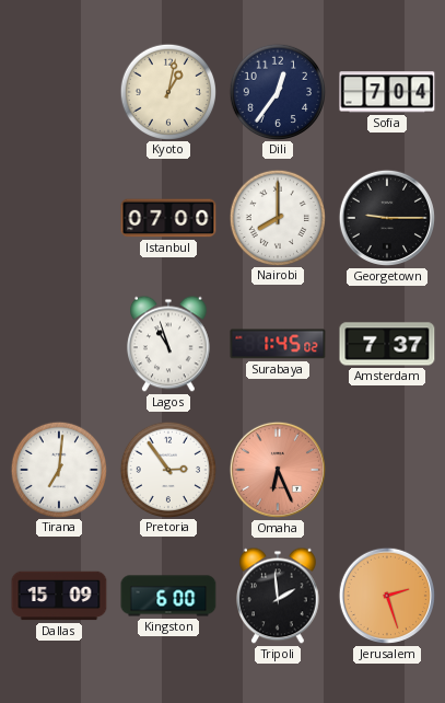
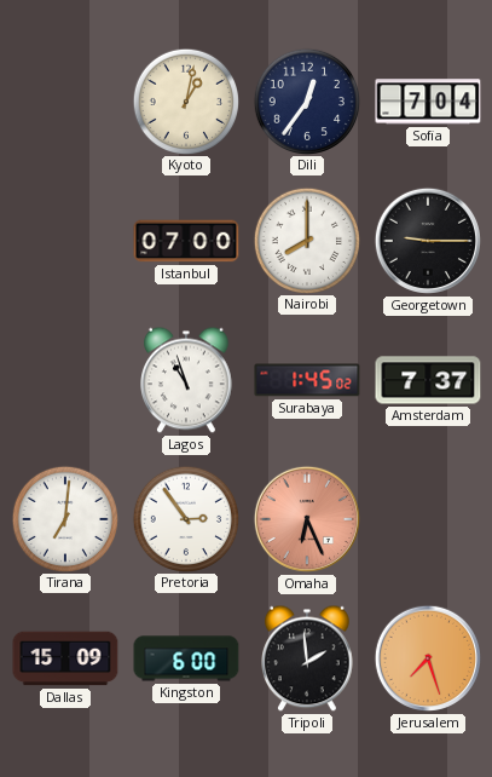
Jerusalem: 2:27 -> 7:27
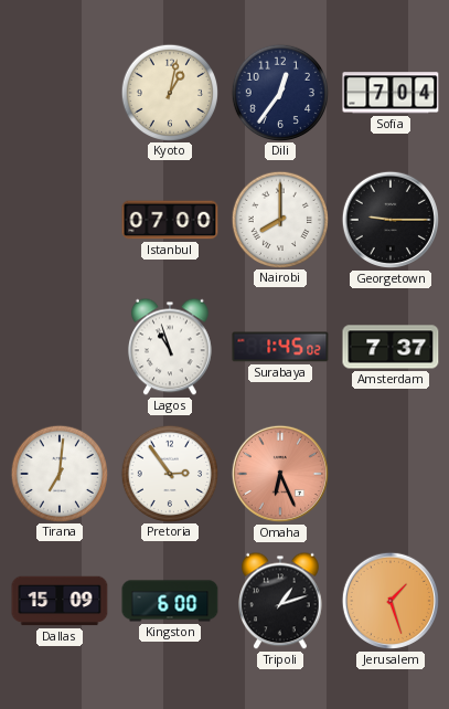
Tripoli: 1:59 -> 1:12
Jerusalem: 7:27 -> 1:27
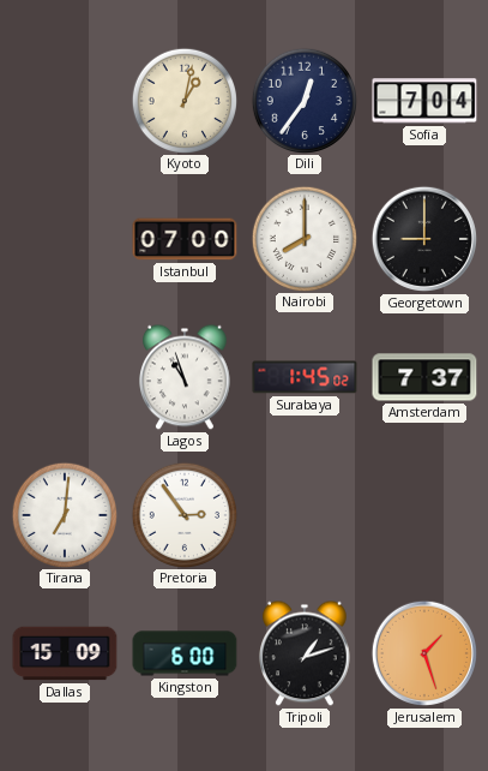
Georgetown: 9:15 -> 9:00
Omaha: 6:26 -> none
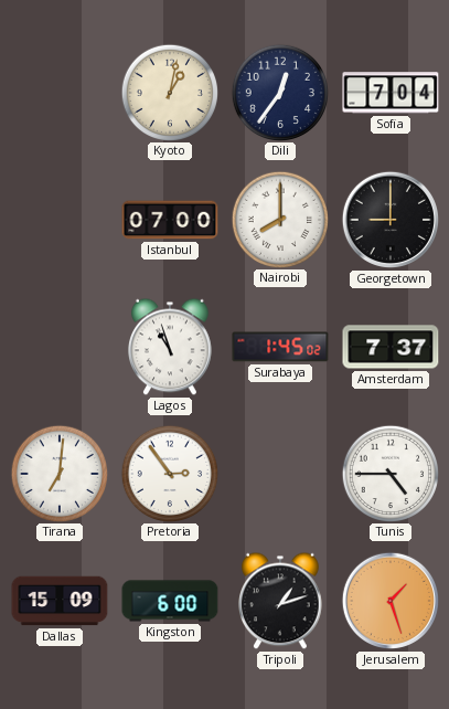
Tunis: none -> 4:45
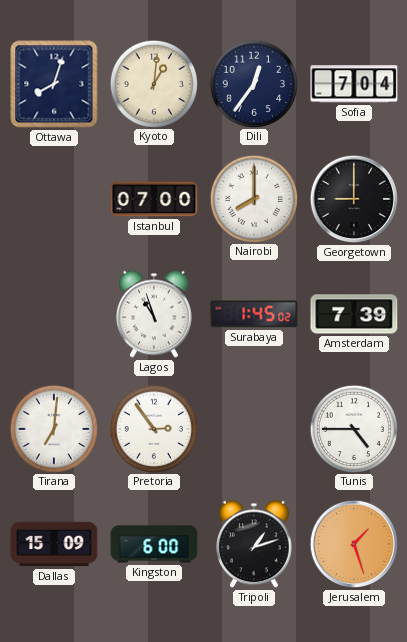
Ottawa: none -> 8:03
Kyoto: 1:02 -> 1:01
Amsterdam: 7:37 -> 7:39
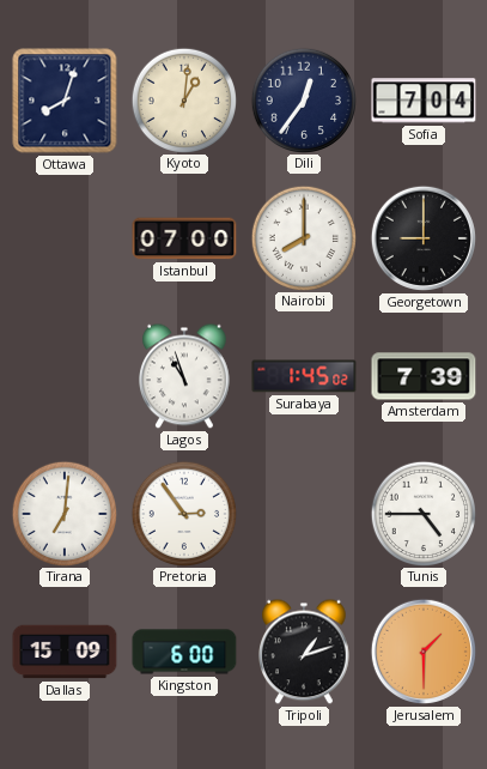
Jerusalem: 1:27 -> 1:30
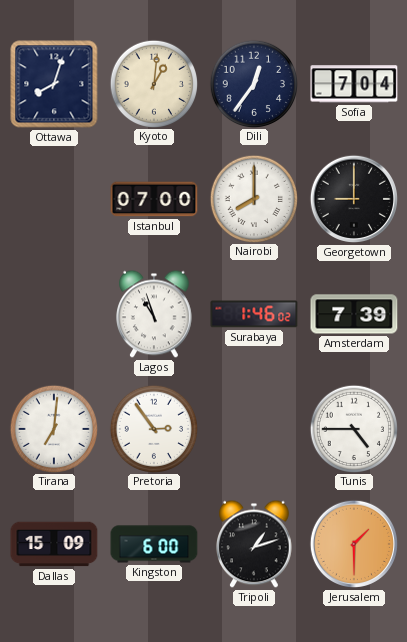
Surabaya: 1:45 -> 1:46
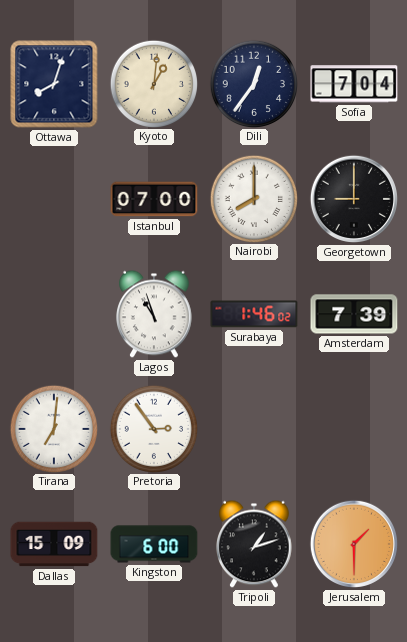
Tunis: 4:45 -> none
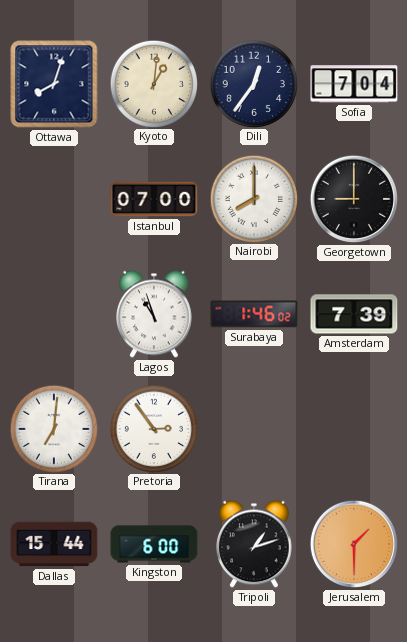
Dallas: 15:09 -> 15:44
